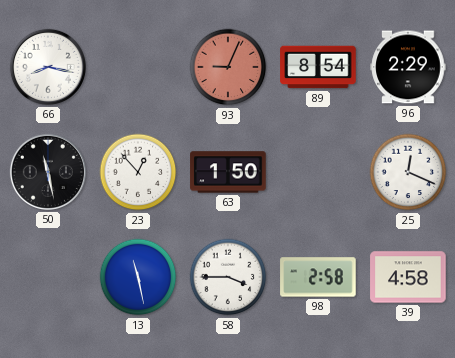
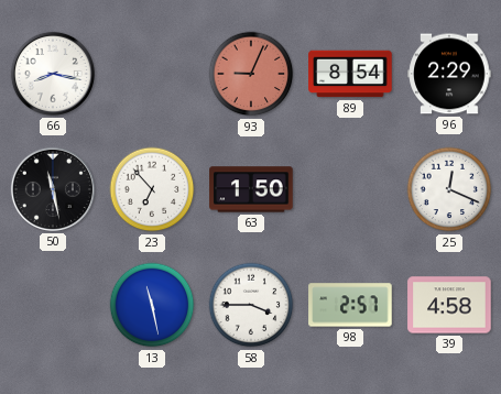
23: 12:53 -> 6:53
98: 2:58 -> 2:57
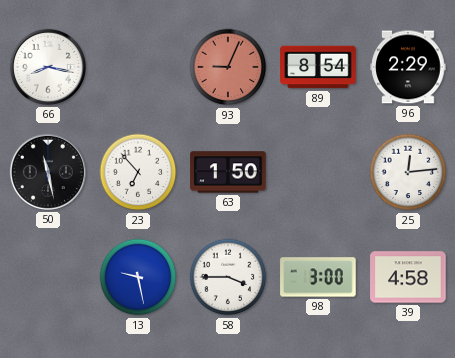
25: 12:19 -> 12:14
13: 11:28 -> 9:28
98: 2:57 -> 3:00
